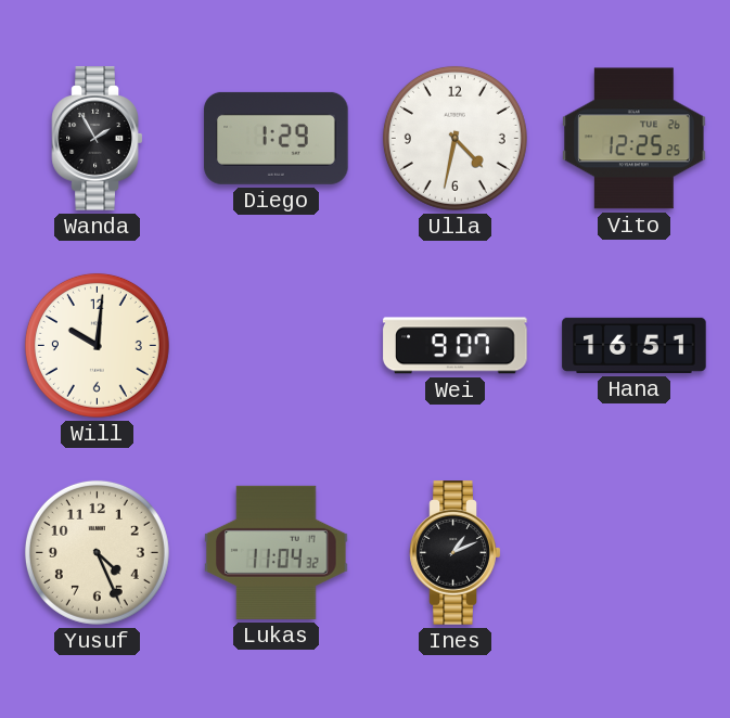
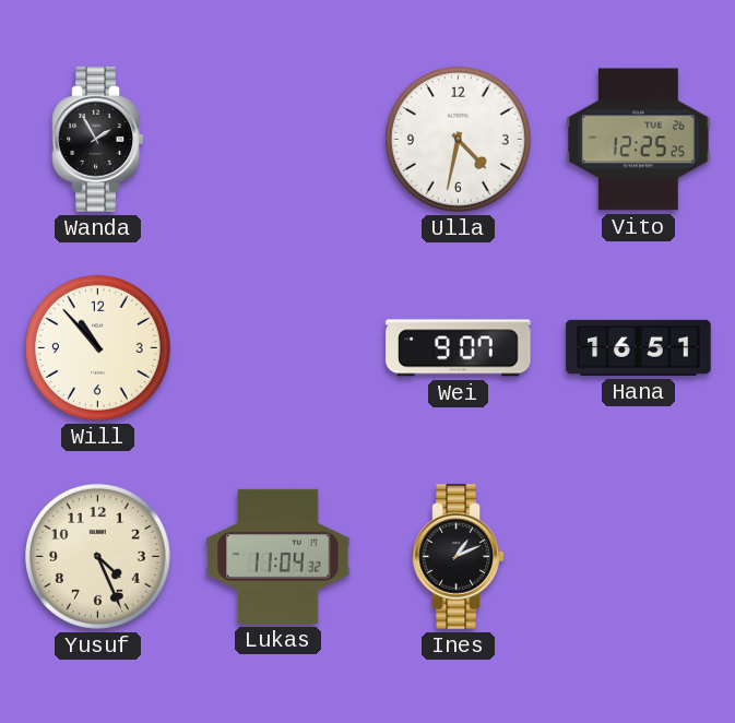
Diego: 1:29 -> none
Will: 10:01 -> 10:53
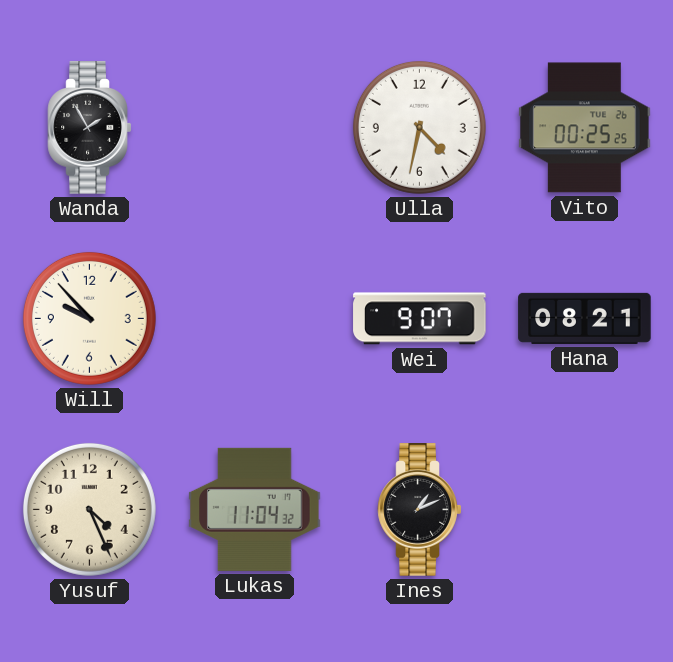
Vito: 12:25 -> 00:25
Will: 10:53 -> 9:53
Hana: 16:51 -> 08:21
